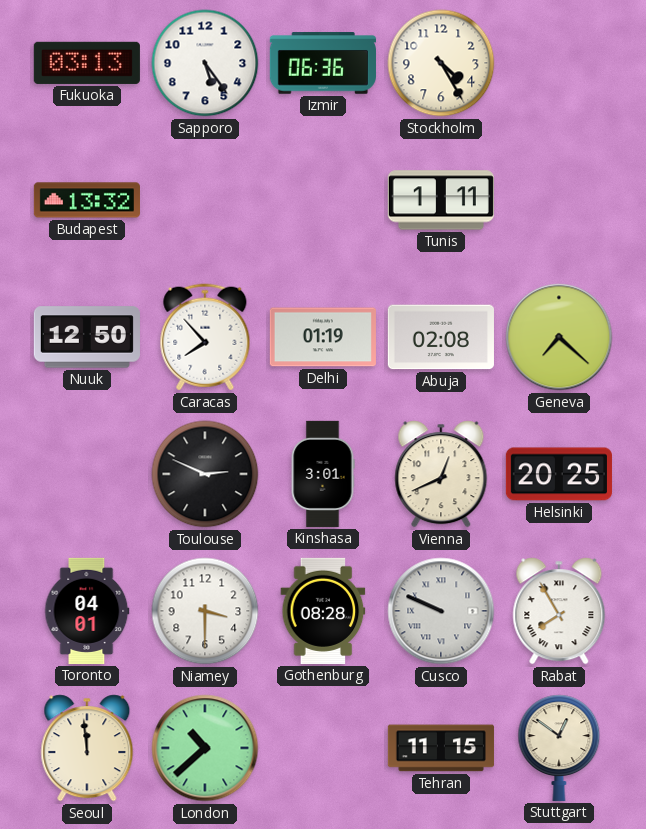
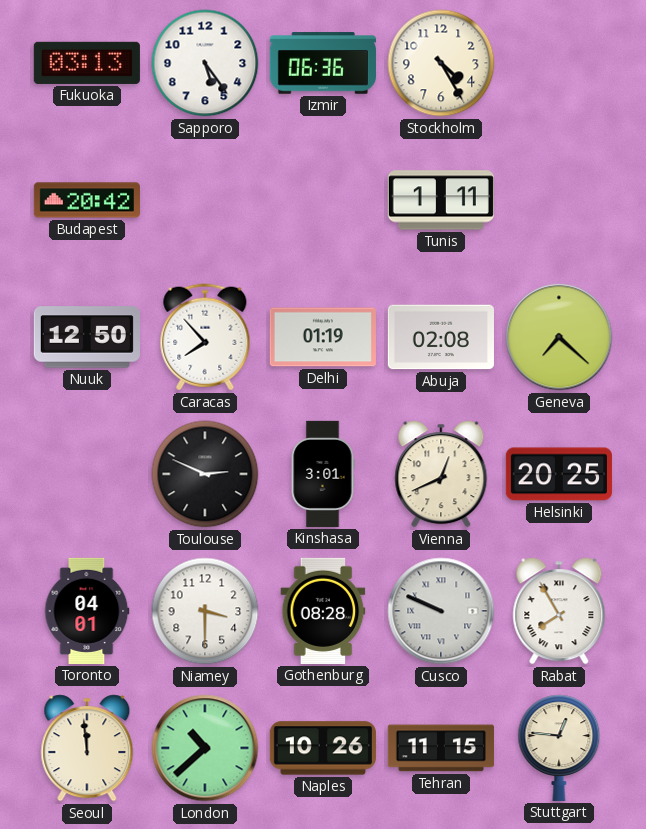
Budapest: 13:32 -> 20:42
Naples: none -> 10:26
Stuttgart: 12:51 -> 12:46
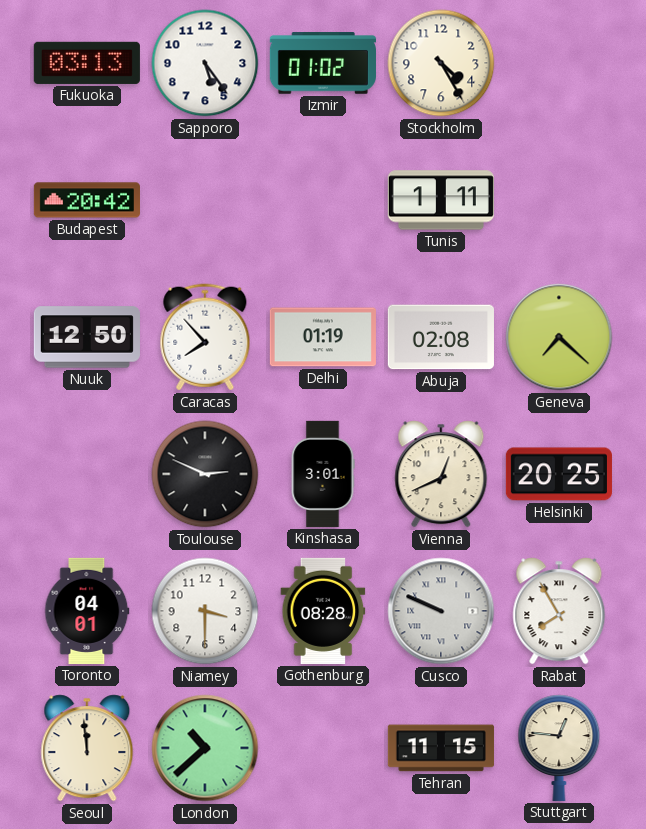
Izmir: 06:36 -> 01:02
Naples: 10:26 -> none
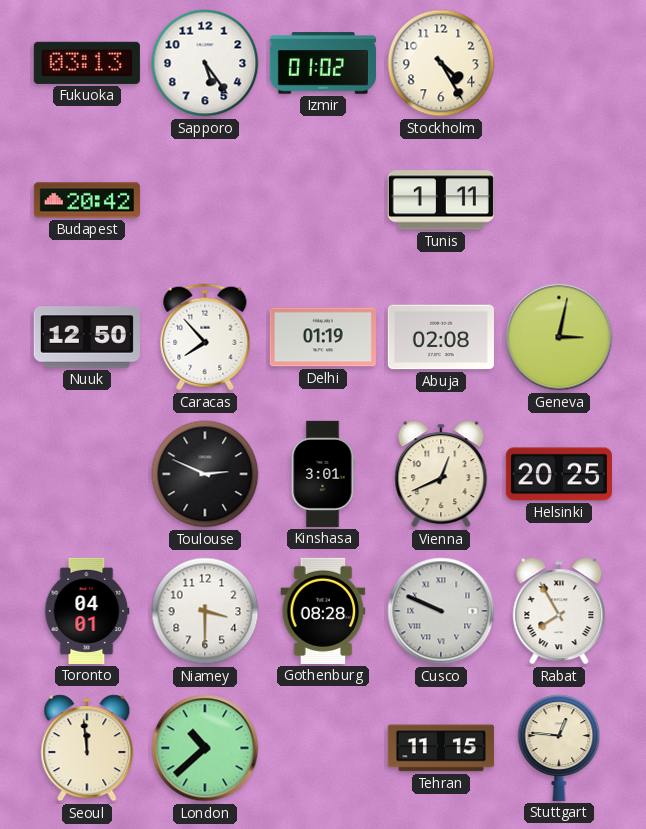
Geneva: 7:22 -> 3:02
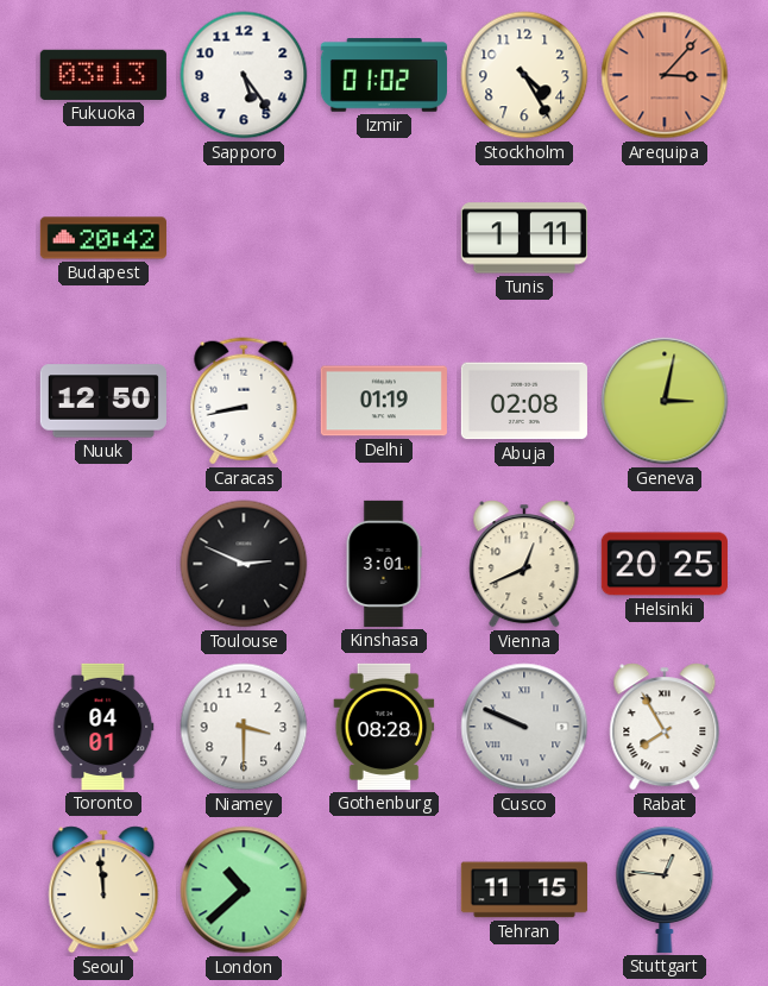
Arequipa: none -> 3:07
Caracas: 7:53 -> 8:43
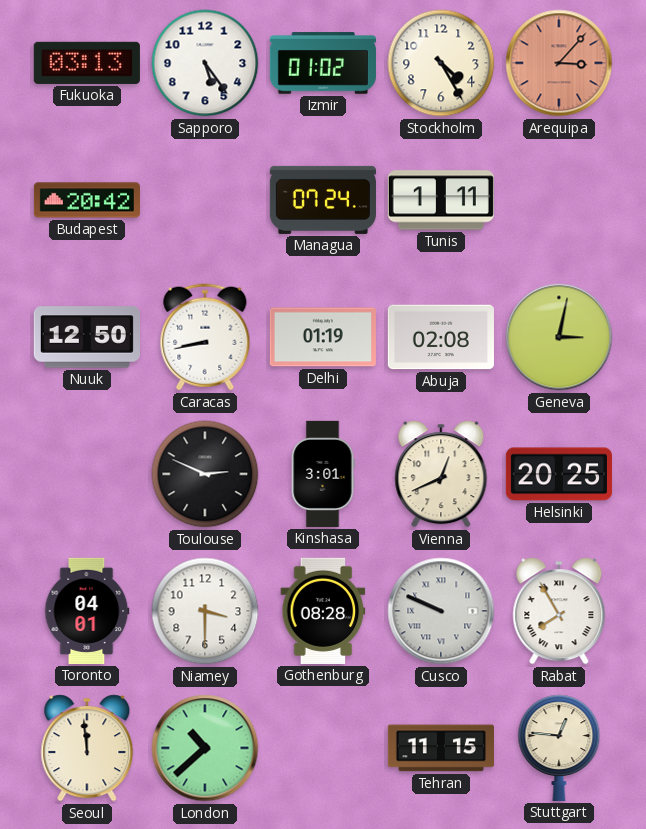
Managua: none -> 07:24
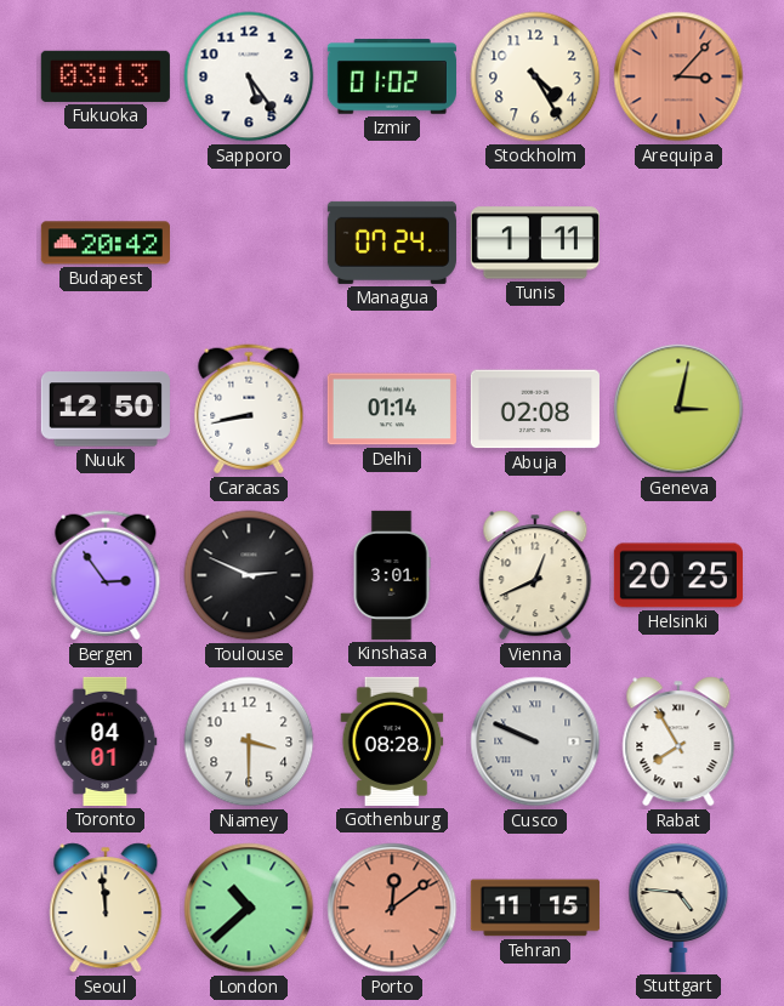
Delhi: 01:19 -> 01:14
Bergen: none -> 2:54
Porto: none -> 12:09
Stuttgart: 12:46 -> 4:46
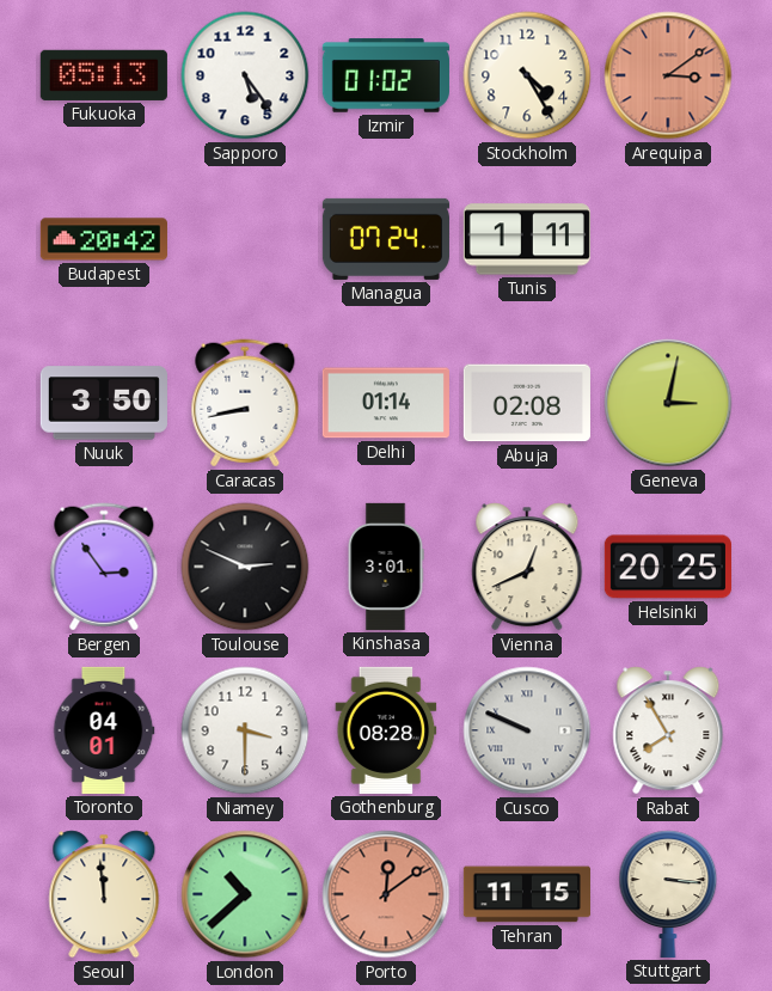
Fukuoka: 03:13 -> 05:13
Arequipa: 3:07 -> 3:09
Nuuk: 12:50 -> 3:50
Stuttgart: 4:46 -> 3:16
